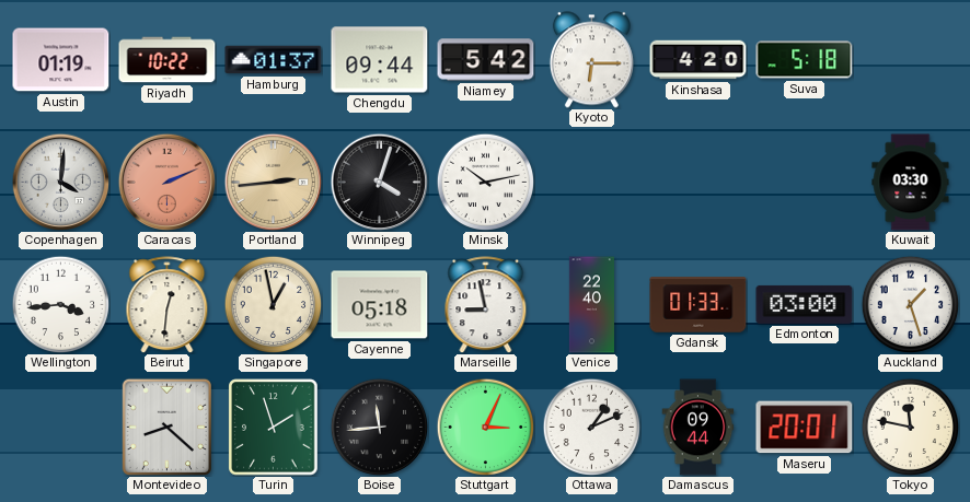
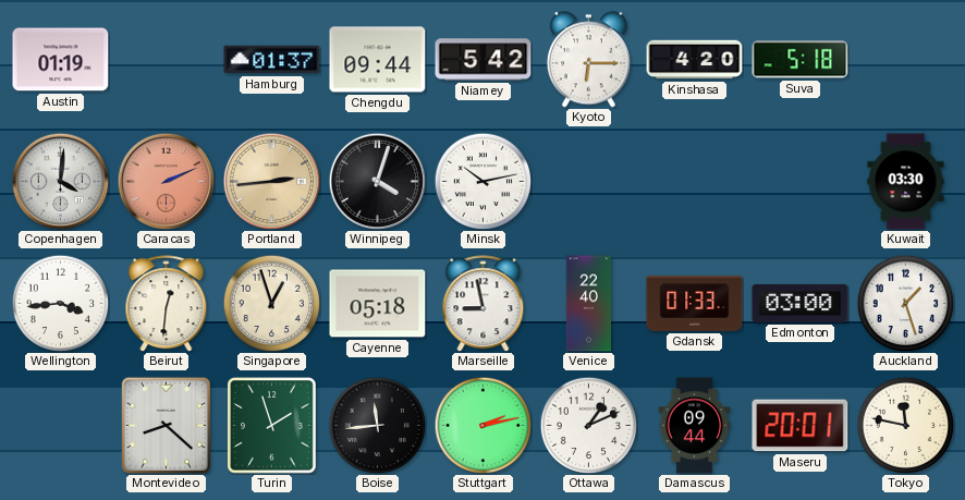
Riyadh: 10:22 -> none
Singapore: 12:58 -> 12:57
Stuttgart: 3:04 -> 2:13
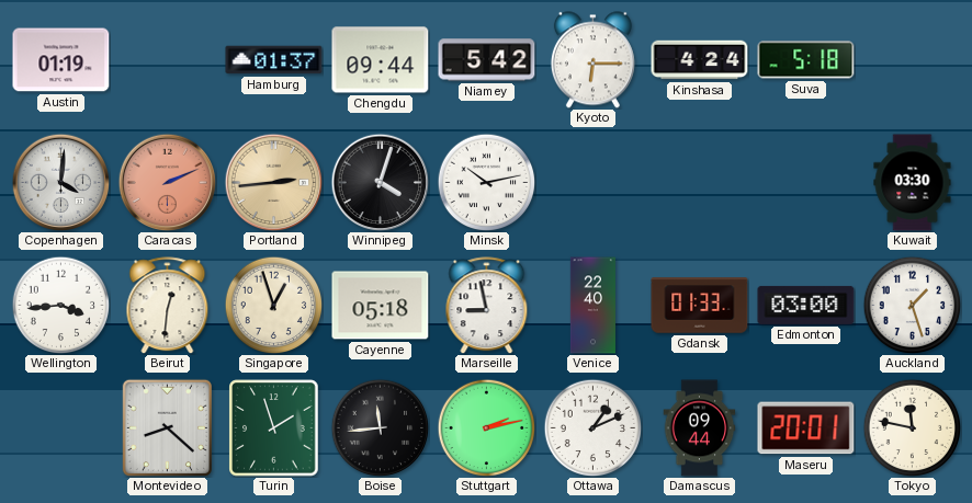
Kinshasa: 4:20 -> 4:24
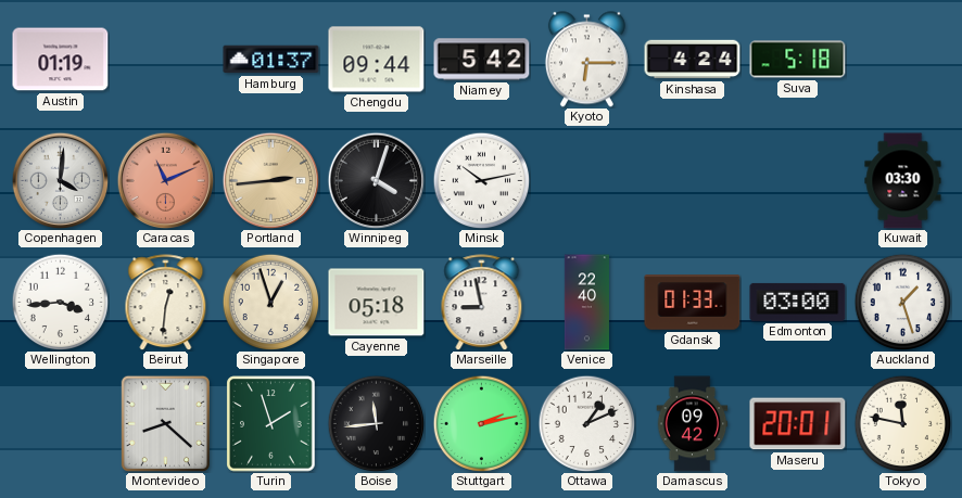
Caracas: 2:11 -> 11:11
Damascus: 09:44 -> 09:42
